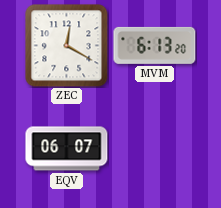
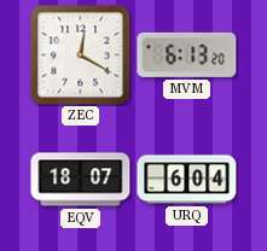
EQV: 06:07 -> 18:07
URQ: none -> 6:04
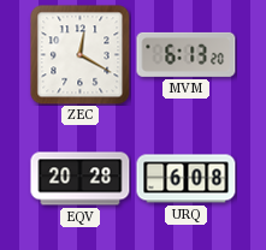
EQV: 18:07 -> 20:28
URQ: 6:04 -> 6:08
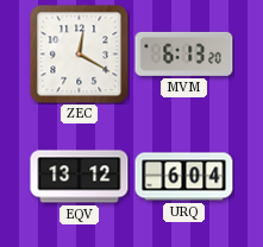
EQV: 20:28 -> 13:12
URQ: 6:08 -> 6:04
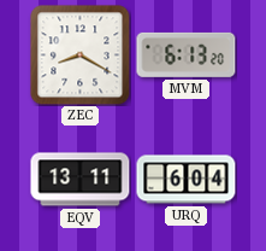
ZEC: 12:20 -> 8:20
EQV: 13:12 -> 13:11
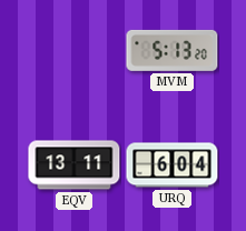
ZEC: 8:20 -> none
MVM: 6:13 -> 5:13
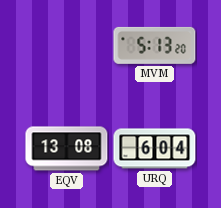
EQV: 13:11 -> 13:08
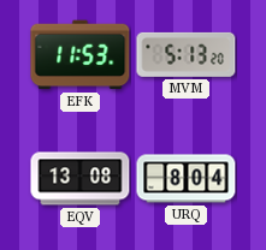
EFK: none -> 11:53
URQ: 6:04 -> 8:04
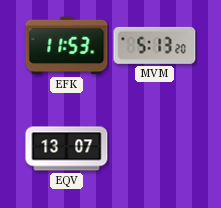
EQV: 13:08 -> 13:07
URQ: 8:04 -> none
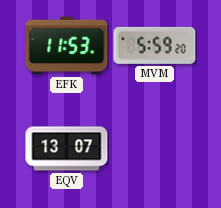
MVM: 5:13 -> 5:59
